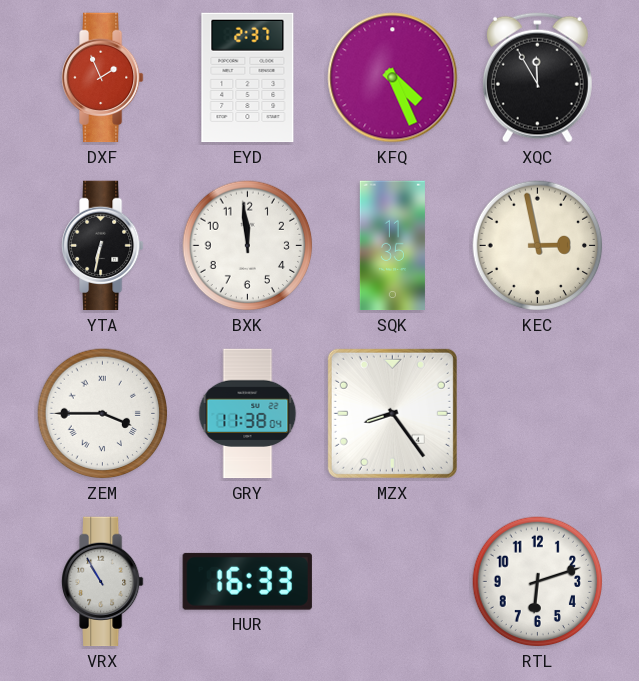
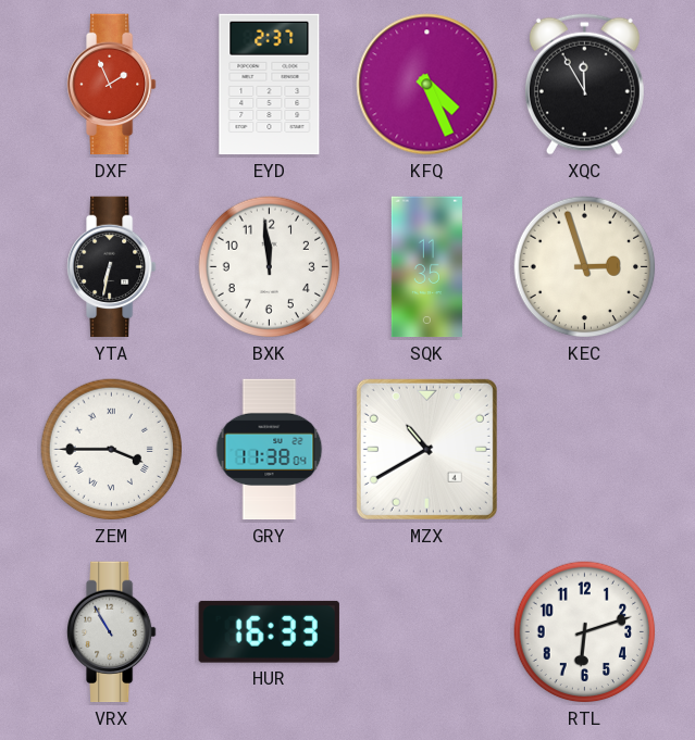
KEC: 2:58 -> 2:57
MZX: 8:24 -> 10:40
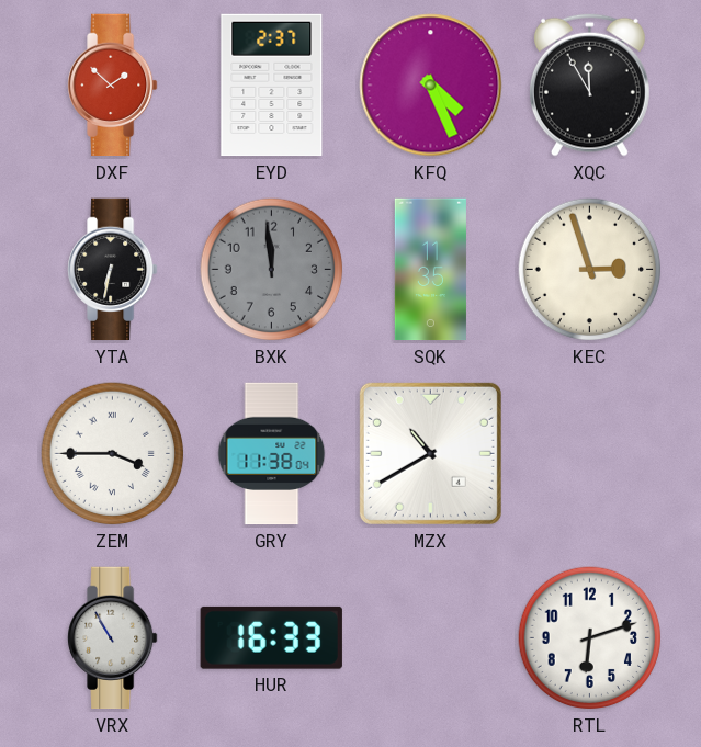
DXF: 1:56 -> 1:52
BXK dial: white -> grey
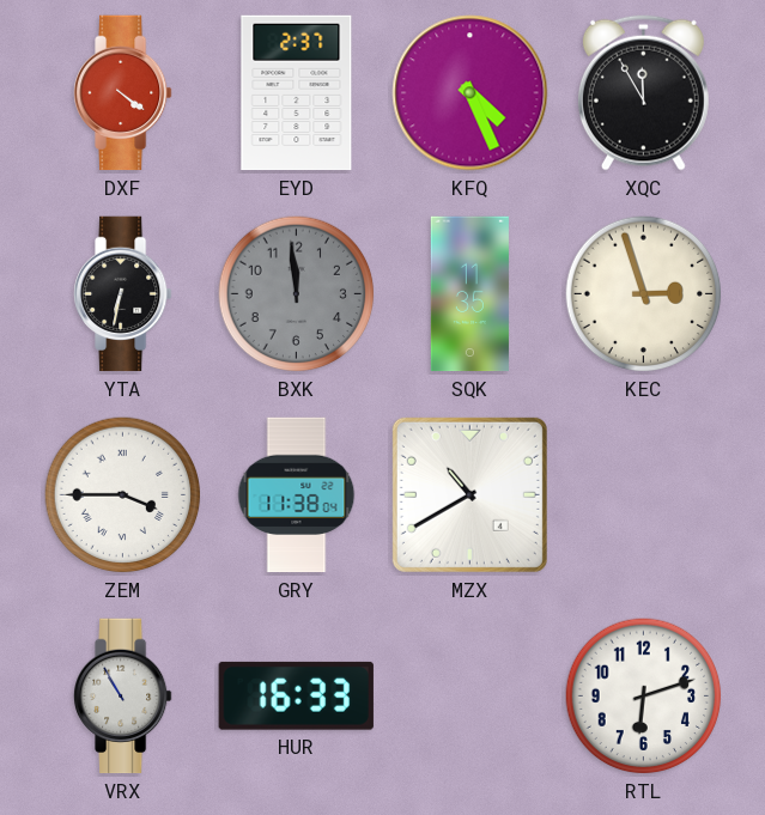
DXF: 1:52 -> 4:21
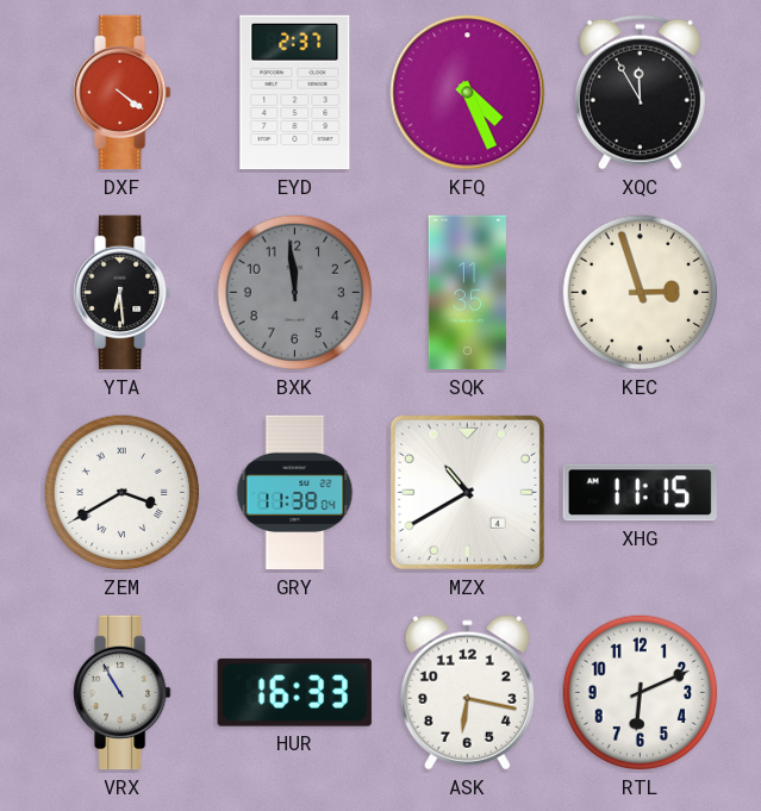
YTA: 6:32 -> 6:29
ZEM: 3:45 -> 3:40
XHG: none -> 11:15
ASK: none -> 6:17
RTL: 6:12 -> 6:11
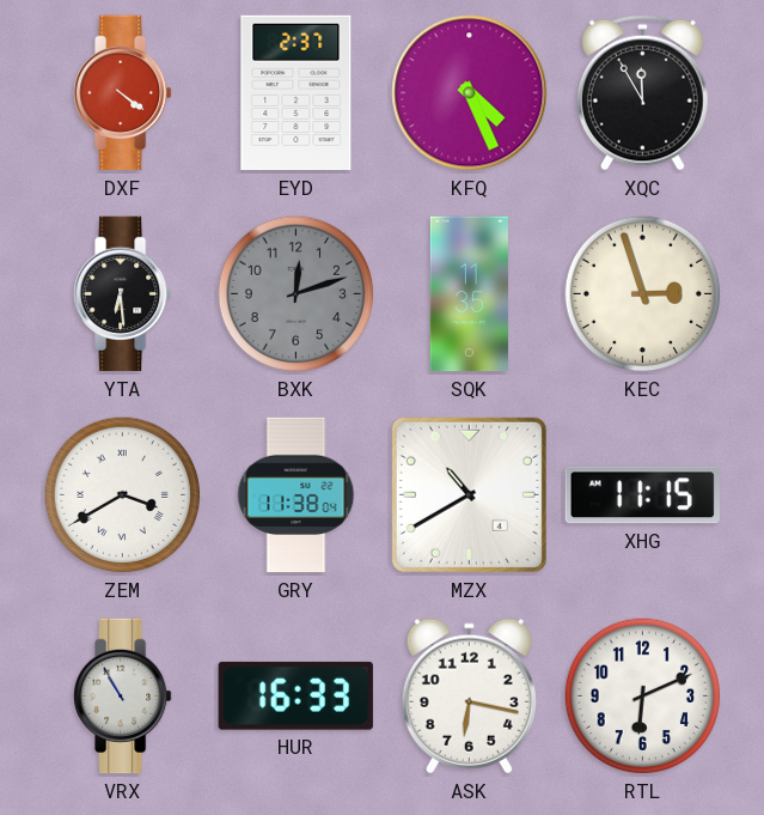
BXK: 11:59 -> 12:12
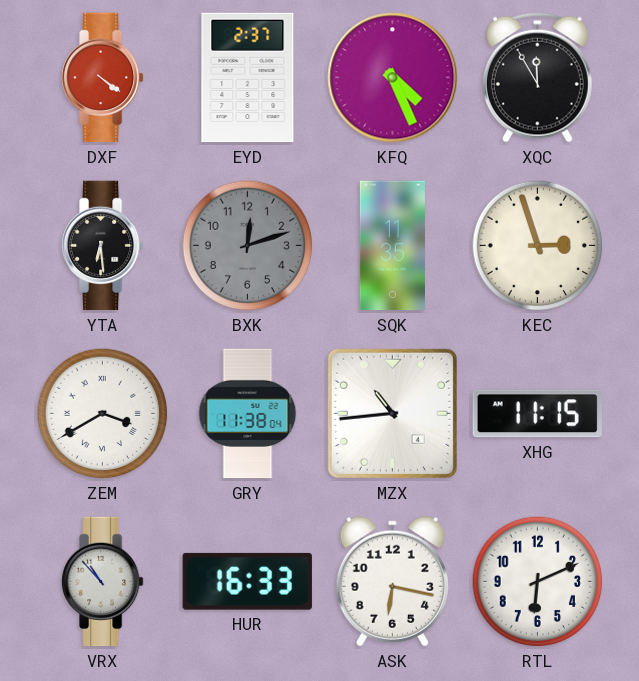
MZX: 10:40 -> 10:44
VRX: 10:55 -> 10:53
